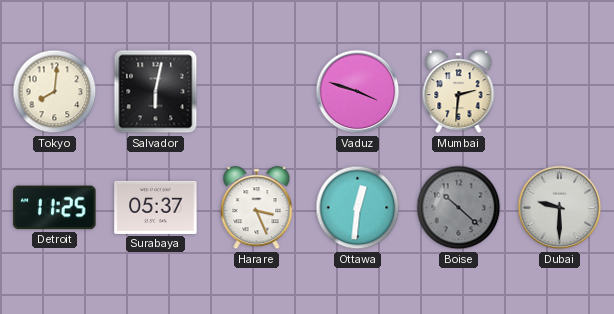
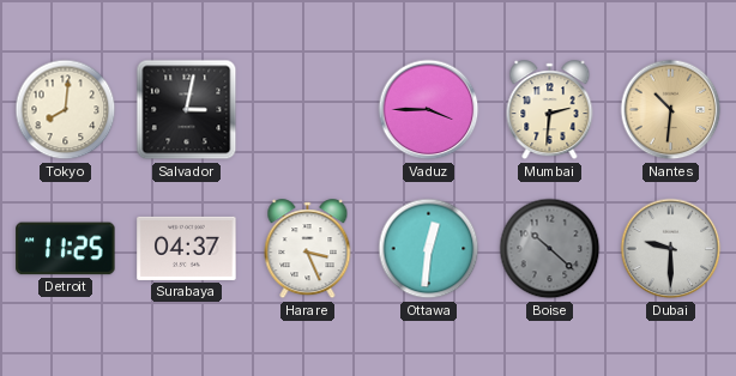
Salvador: 6:02 -> 3:02
Vaduz: 3:48 -> 3:45
Nantes: none -> 10:31
Surabaya: 05:37 -> 04:37
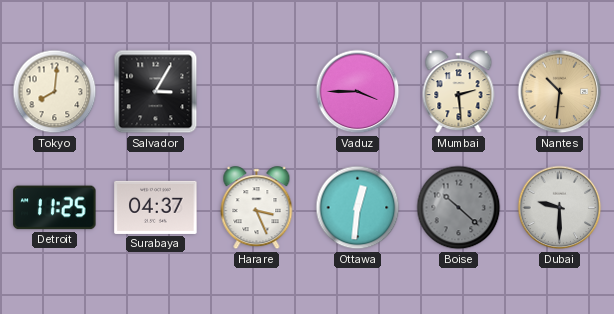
Salvador: 3:02 -> 3:05
Mumbai: 2:31 -> 2:29
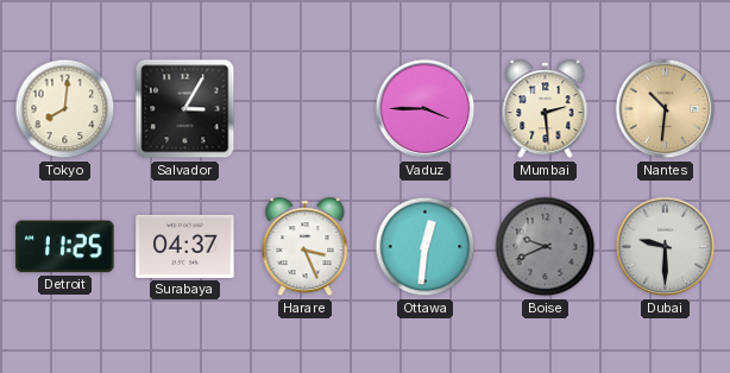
Boise: 10:22 -> 9:41
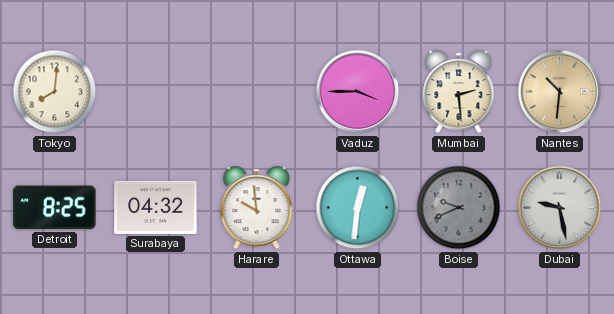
Salvador: 3:05 -> none
Detroit: 11:25 -> 8:25
Surabaya: 04:37 -> 04:32
Harare: 3:26 -> 9:59
Dubai: 9:30 -> 9:28
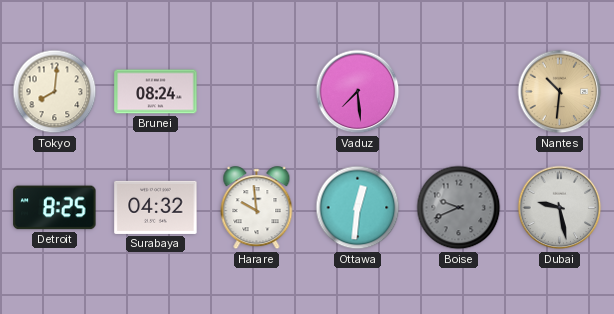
Brunei: none -> 08:24
Vaduz: 3:45 -> 7:29
Mumbai: 2:29 -> none
